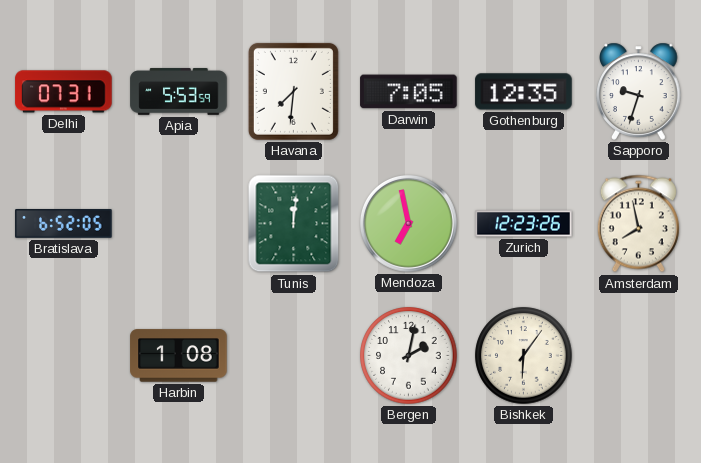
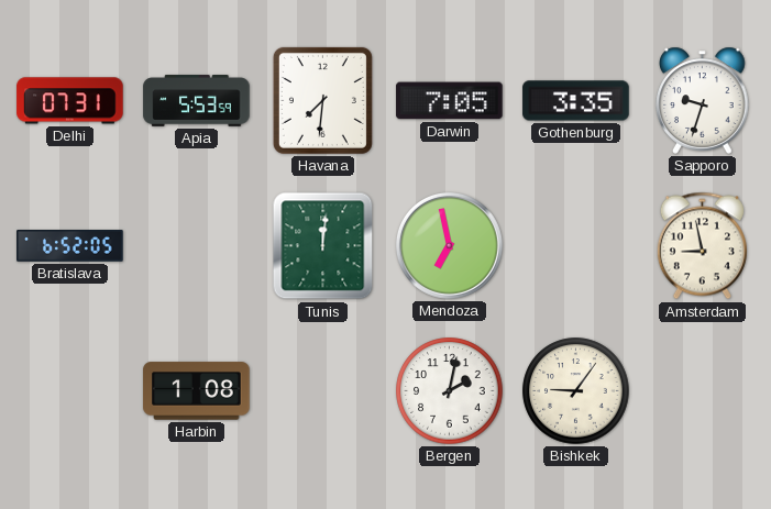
Gothenburg: 12:35 -> 3:35
Zurich: 12:23 -> none
Amsterdam: 7:58 -> 8:58
Bishkek: 6:06 -> 9:06
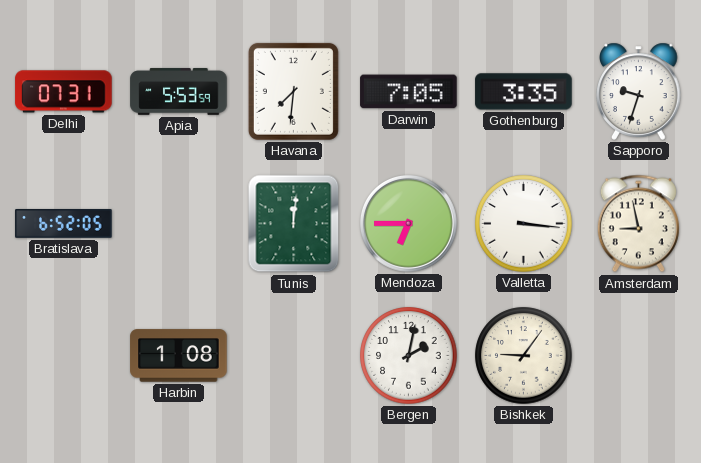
Mendoza: 6:58 -> 6:45
Valletta: none -> 3:16
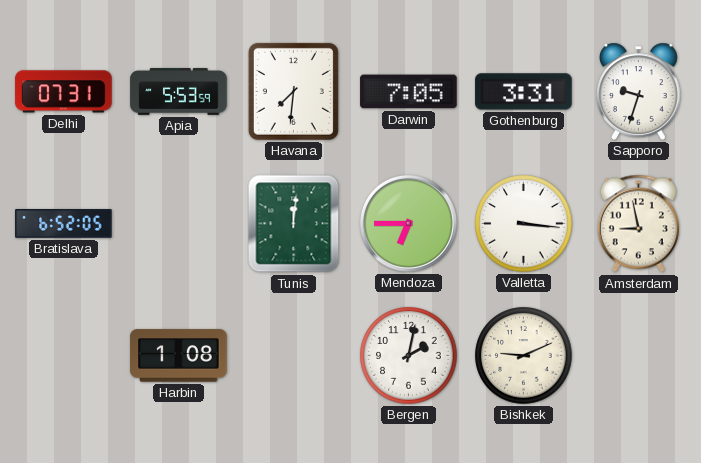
Gothenburg: 3:35 -> 3:31
Bishkek: 9:06 -> 9:11
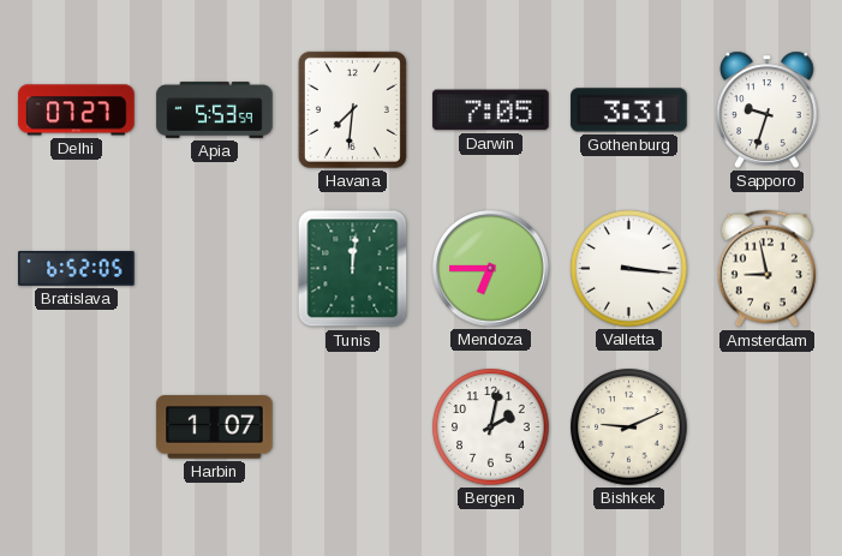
Delhi: 07:31 -> 07:27
Harbin: 1:08 -> 1:07
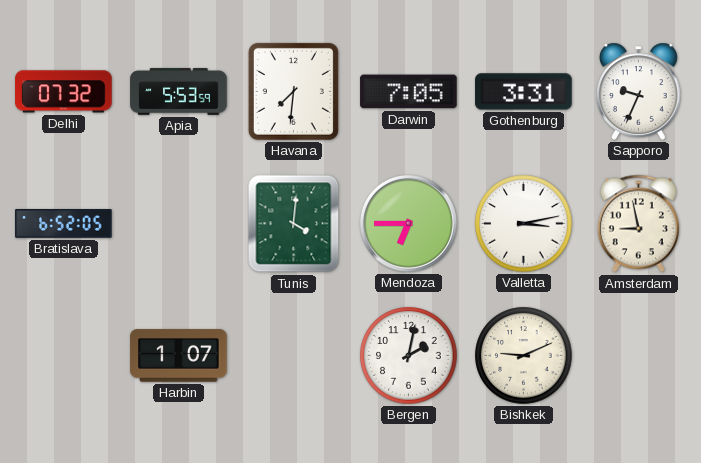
Delhi: 07:27 -> 07:32
Sapporo: 9:33 -> 9:34
Tunis: 12:01 -> 4:01
Valletta: 3:16 -> 3:13
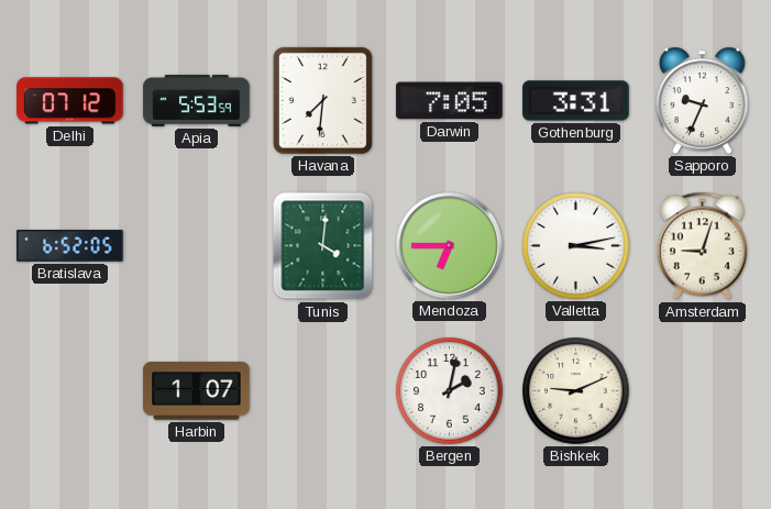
Delhi: 07:32 -> 07:12
Amsterdam: 8:58 -> 9:03
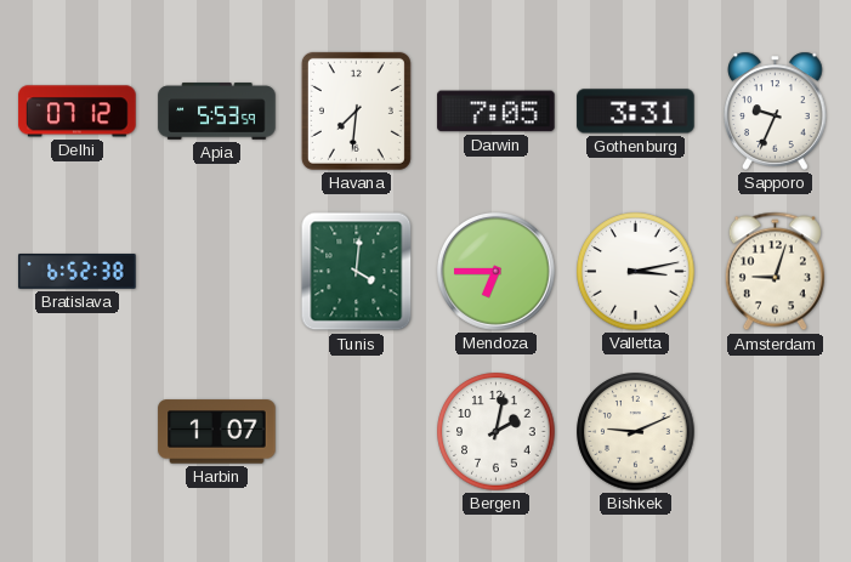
Bratislava: 6:52:05 -> 6:52:38
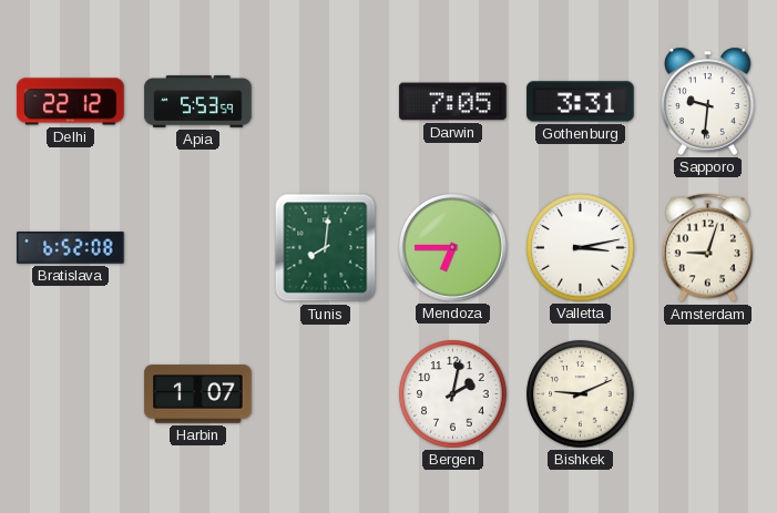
Delhi: 07:12 -> 22:12
Havana: 7:31 -> none
Sapporo: 9:34 -> 9:31
Bratislava: 6:52:38 -> 6:52:08
Tunis: 4:01 -> 8:01
